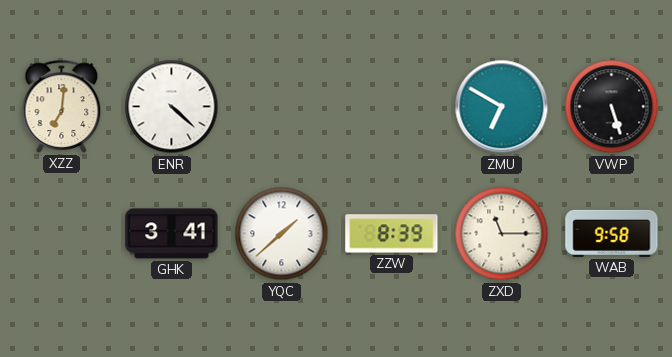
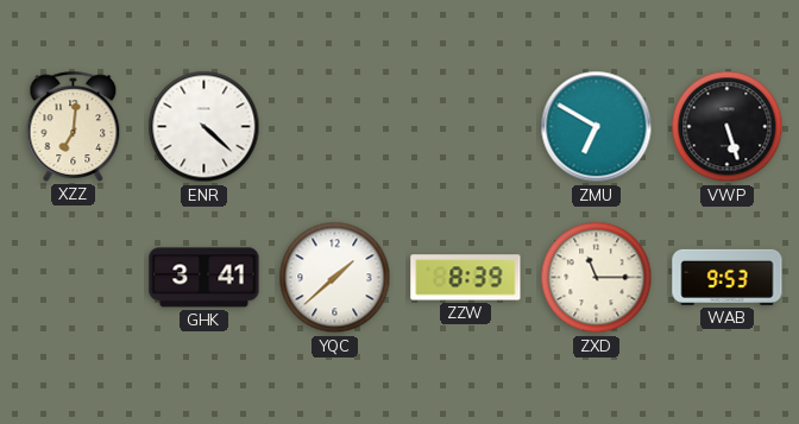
WAB: 9:58 -> 9:53
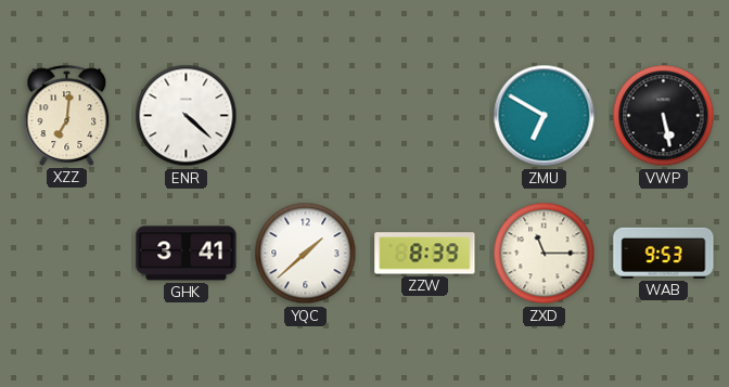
VWP: 5:27 -> 5:28
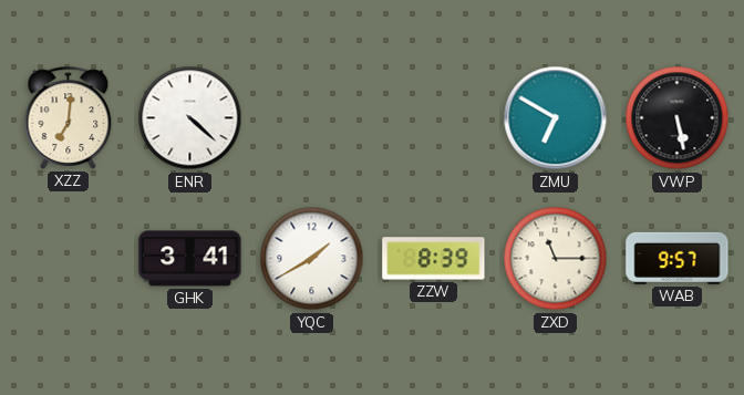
YQC: 1:38 -> 1:40
WAB: 9:53 -> 9:57
